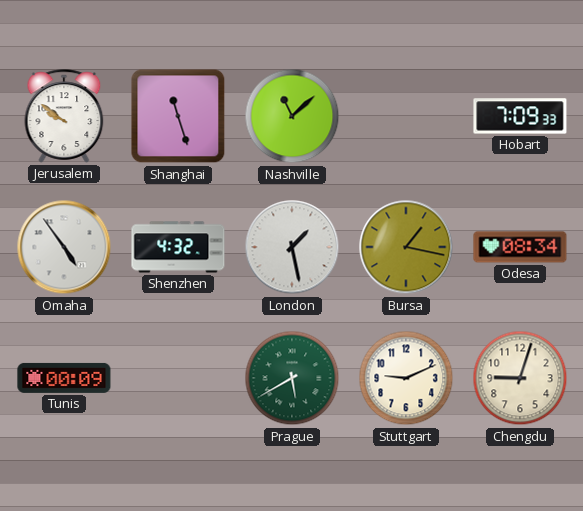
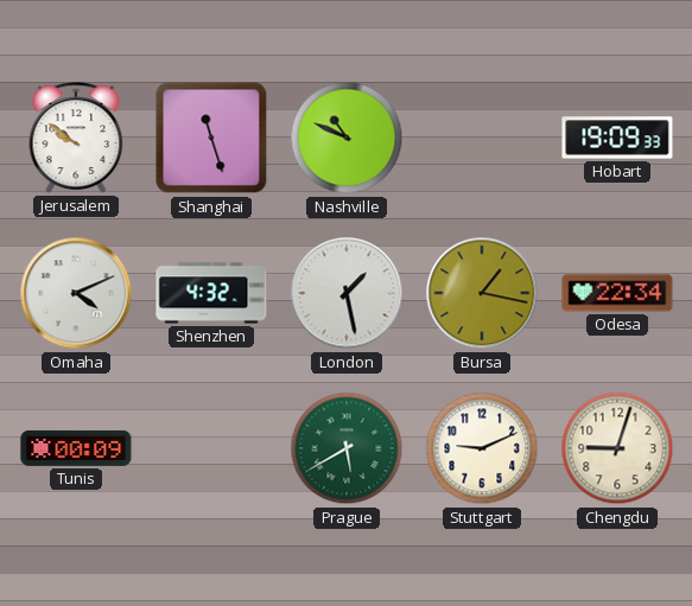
Nashville: 11:08 -> 10:49
Hobart: 7:09 -> 19:09
Omaha: 4:54 -> 4:11
Odesa: 08:34 -> 22:34
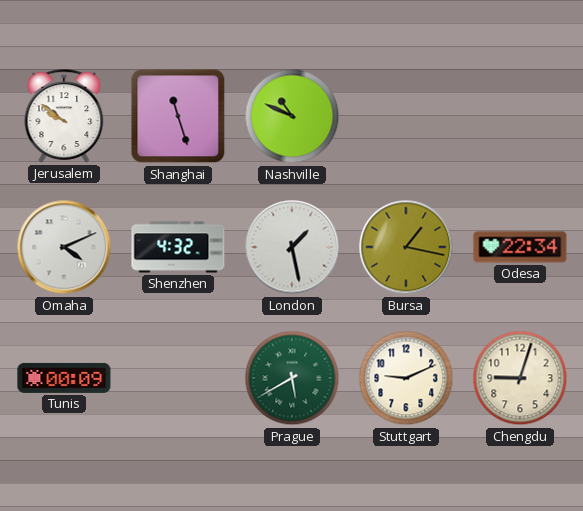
Hobart: 19:09 -> none
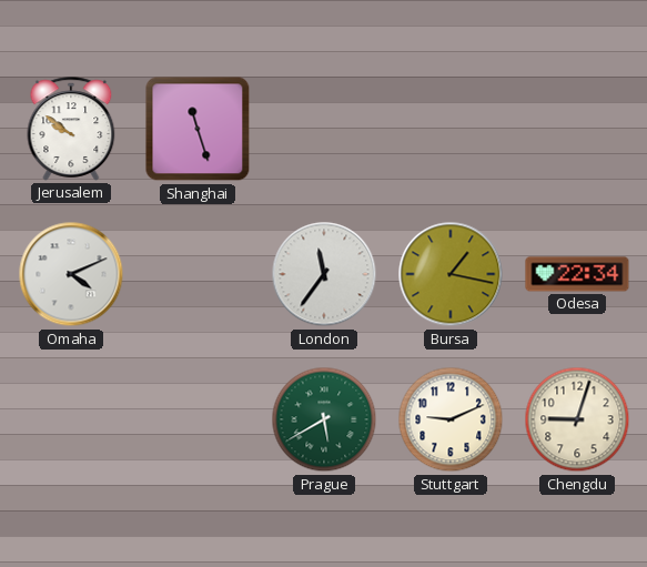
Nashville: 10:49 -> none
Shenzhen: 4:32 -> none
London: 1:28 -> 11:36
Tunis: 00:09 -> none
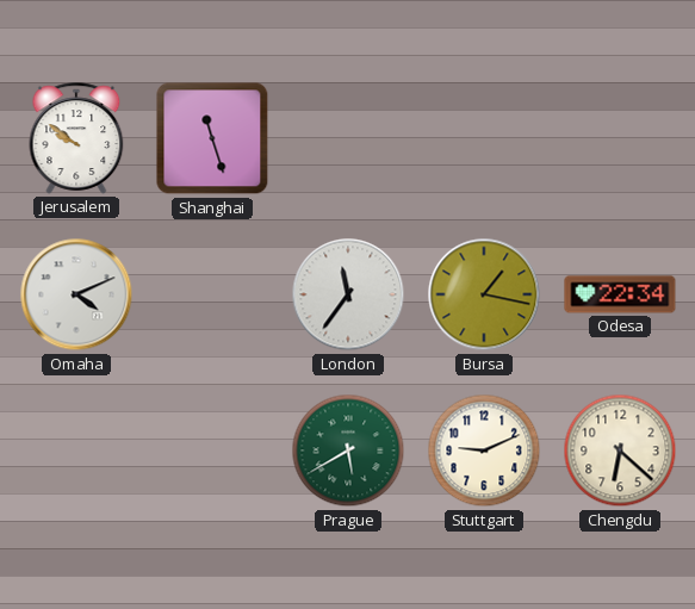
Chengdu: 9:03 -> 6:22
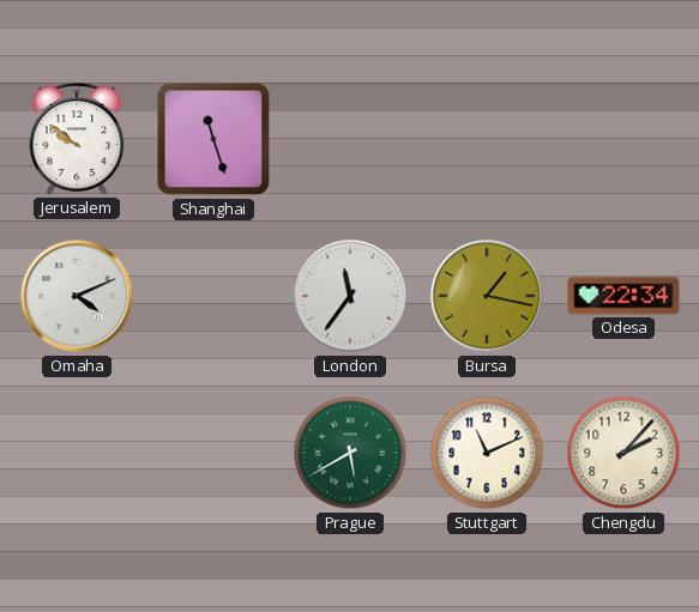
Stuttgart: 9:11 -> 11:11
Chengdu: 6:22 -> 2:07
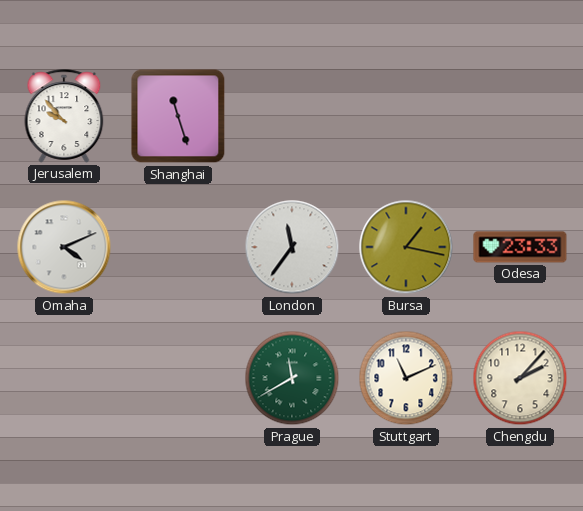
Jerusalem: 9:51 -> 9:53
Odesa: 22:34 -> 23:33
Prague: 5:40 -> 11:40
